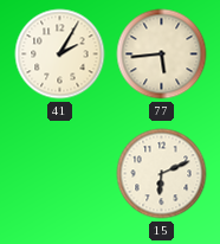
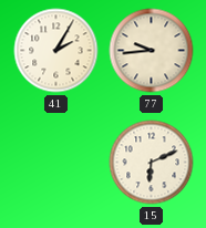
77: 5:44 -> 9:44
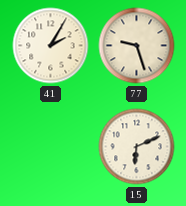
77: 9:44 -> 9:27
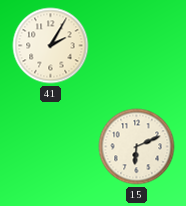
77: 9:27 -> none
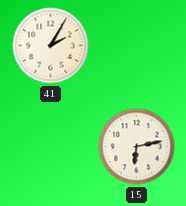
15: 6:11 -> 6:13
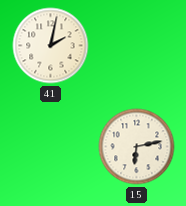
41: 2:05 -> 2:02
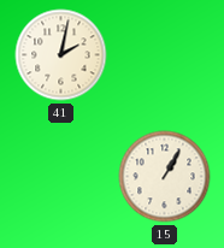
15: 6:13 -> 1:05
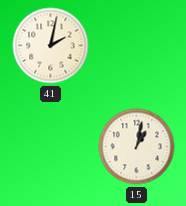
15: 1:05 -> 1:02
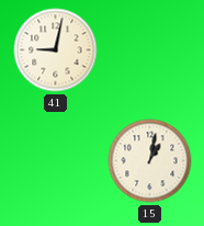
41: 2:02 -> 9:02
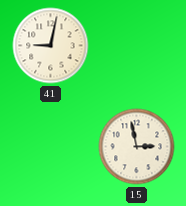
15: 1:02 -> 2:58
